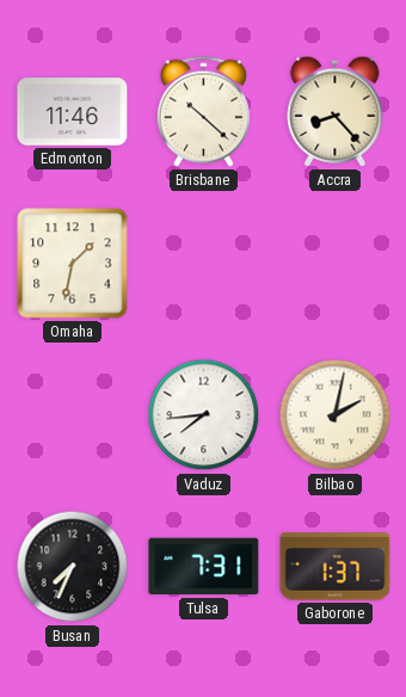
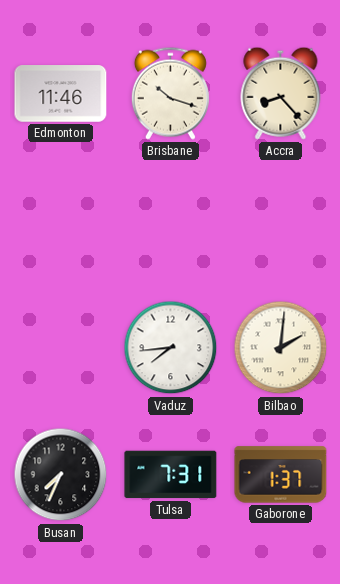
Brisbane: 10:22 -> 10:18
Omaha: 1:32 -> none
Bilbao: 2:02 -> 2:01
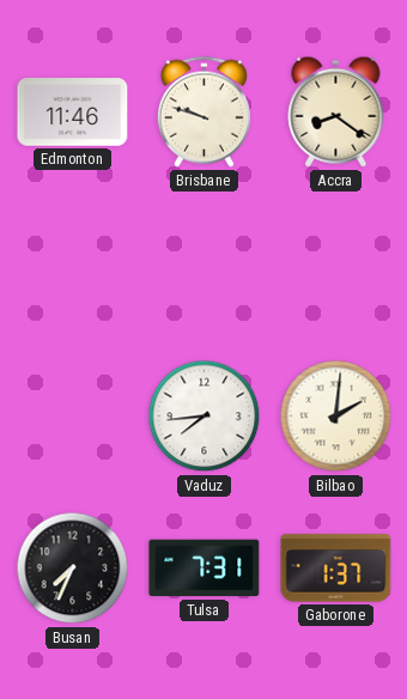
Brisbane: 10:18 -> 9:48
Accra: 8:23 -> 8:21
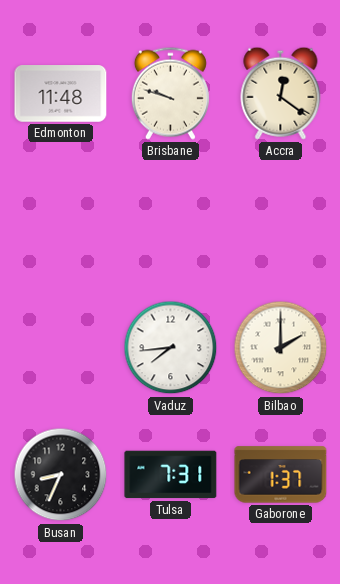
Edmonton: 11:46 -> 11:48
Accra: 8:21 -> 12:21
Bilbao: 2:01 -> 2:00
Busan: 7:34 -> 8:34
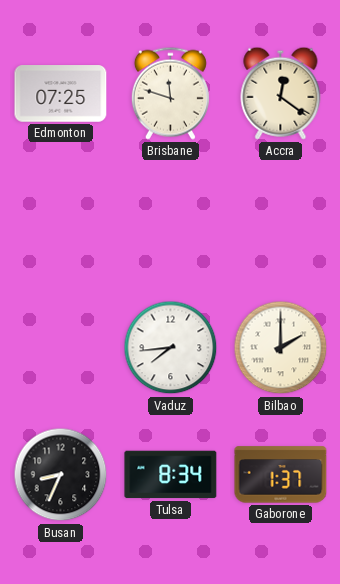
Edmonton: 11:48 -> 07:25
Brisbane: 9:48 -> 11:48
Tulsa: 7:31 -> 8:34
